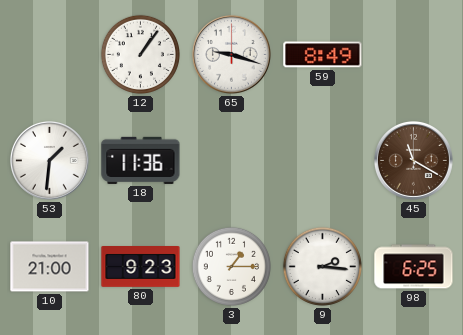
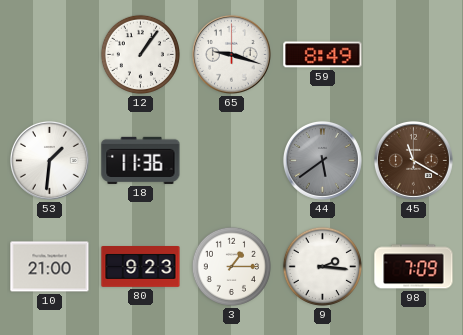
44: none -> 5:39
98: 6:25 -> 7:09
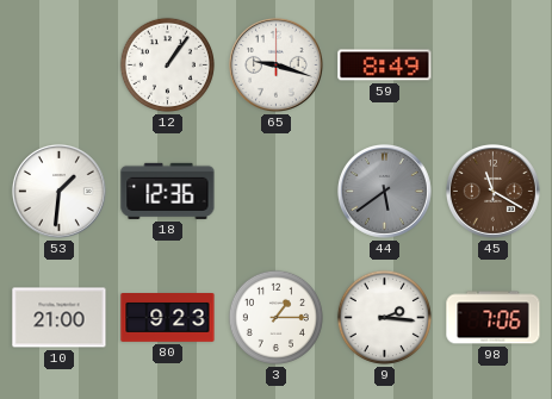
18: 11:36 -> 12:36
98: 7:09 -> 7:06
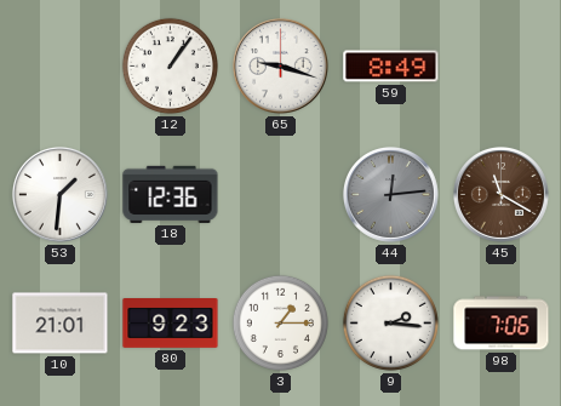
44: 5:39 -> 12:14
10: 21:00 -> 21:01
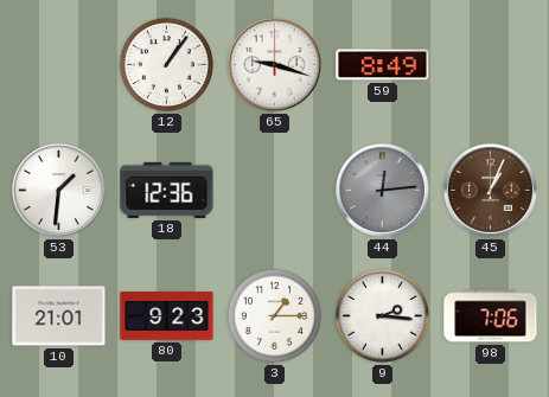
45: 11:20 -> 1:04
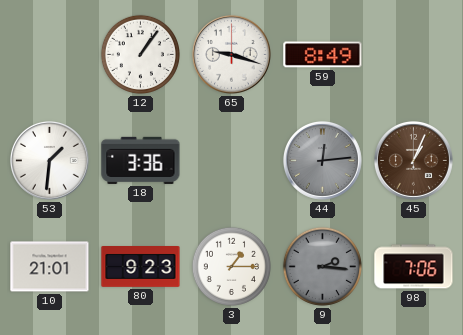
18: 12:36 -> 3:36
9 dial: white -> grey
